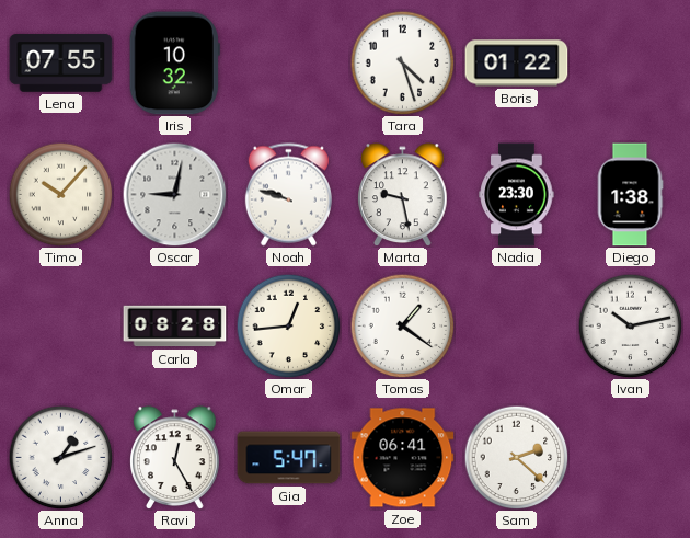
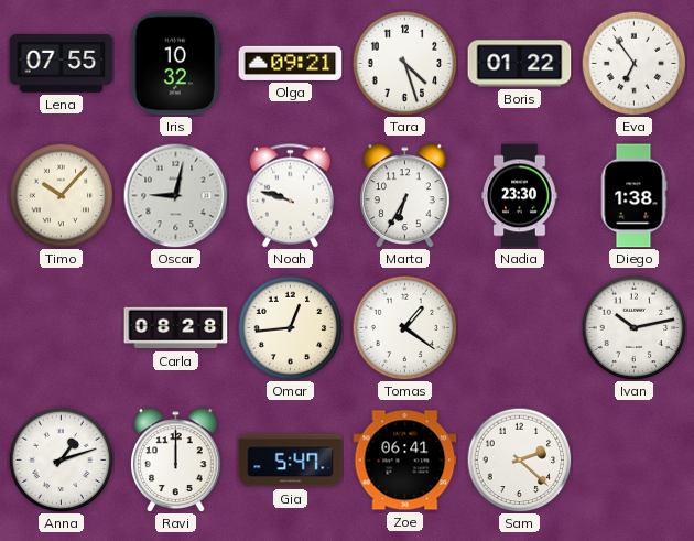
Olga: none -> 09:21
Eva: none -> 6:54
Marta: 9:28 -> 6:35
Ravi: 12:25 -> 12:00
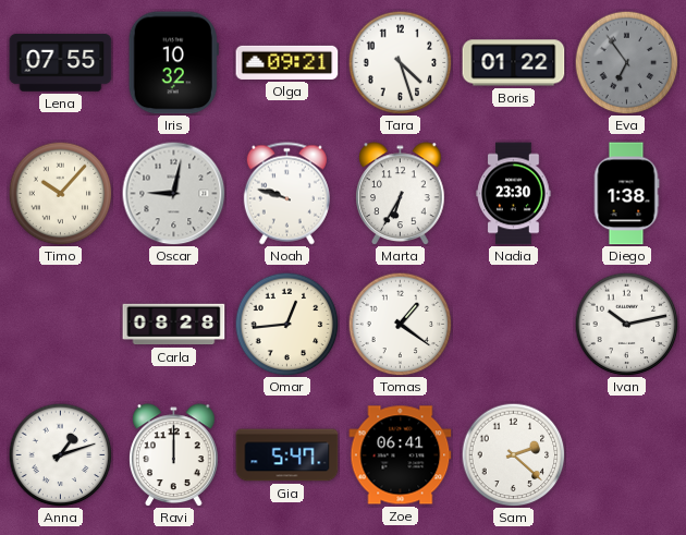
Eva dial: white -> grey
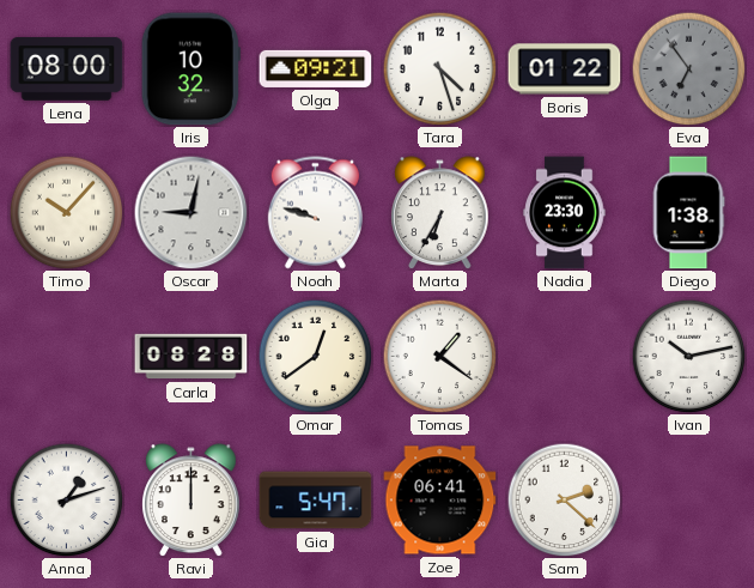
Lena: 07:55 -> 08:00
Omar: 12:44 -> 12:39
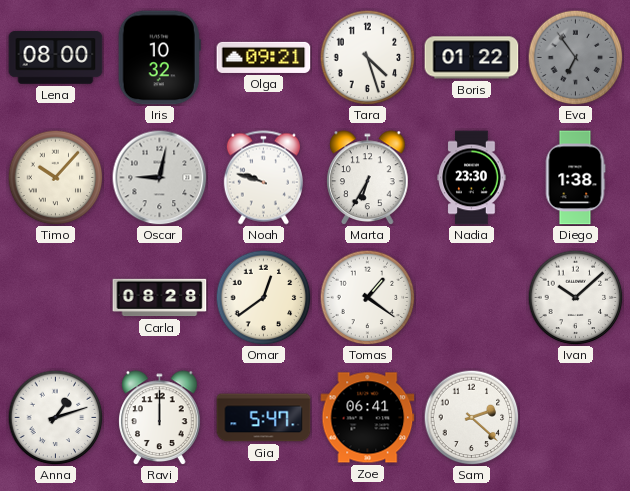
Ivan: 10:13 -> 10:08
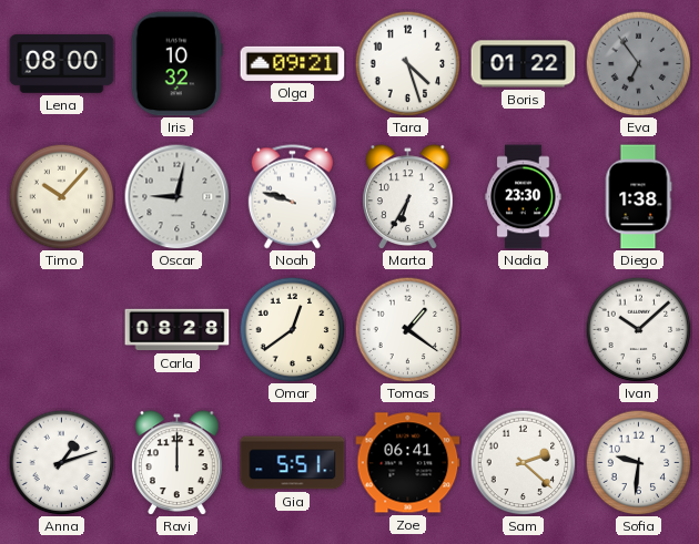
Gia: 5:47 -> 5:51
Sofia: none -> 9:31
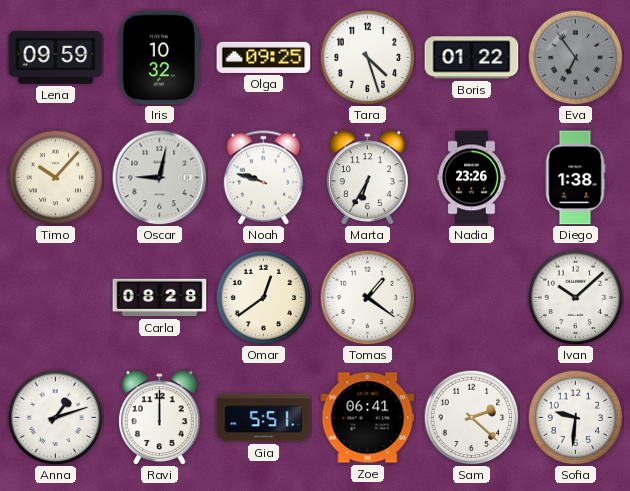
Lena: 08:00 -> 09:59
Olga: 09:21 -> 09:25
Nadia: 23:30 -> 23:26
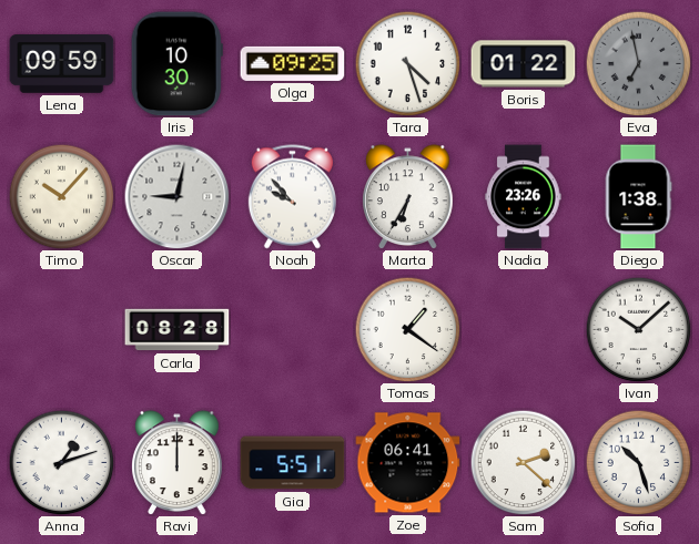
Iris: 10:32 -> 10:30
Eva: 6:54 -> 6:58
Noah: 9:48 -> 9:53
Omar: 12:39 -> none
Sofia: 9:31 -> 10:27
